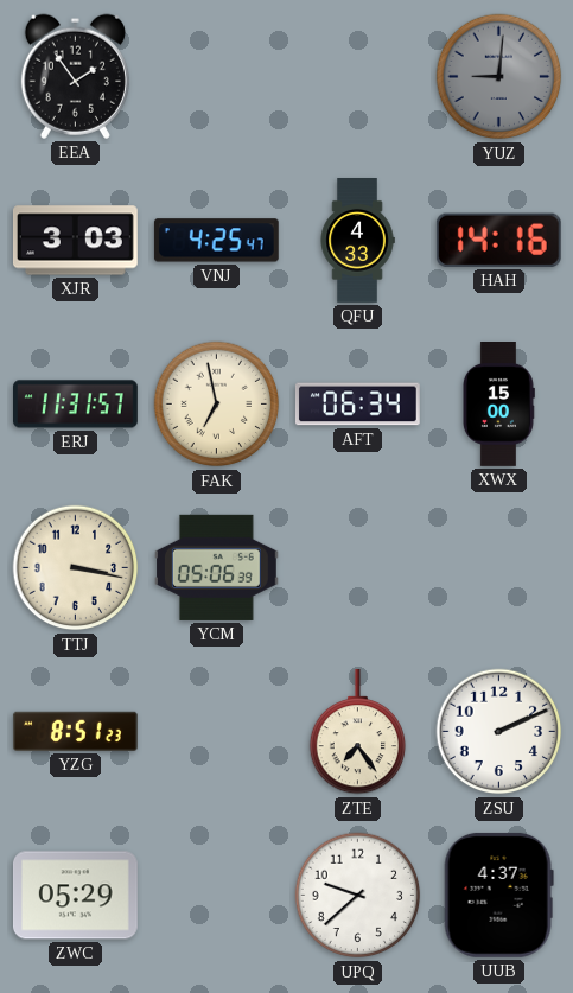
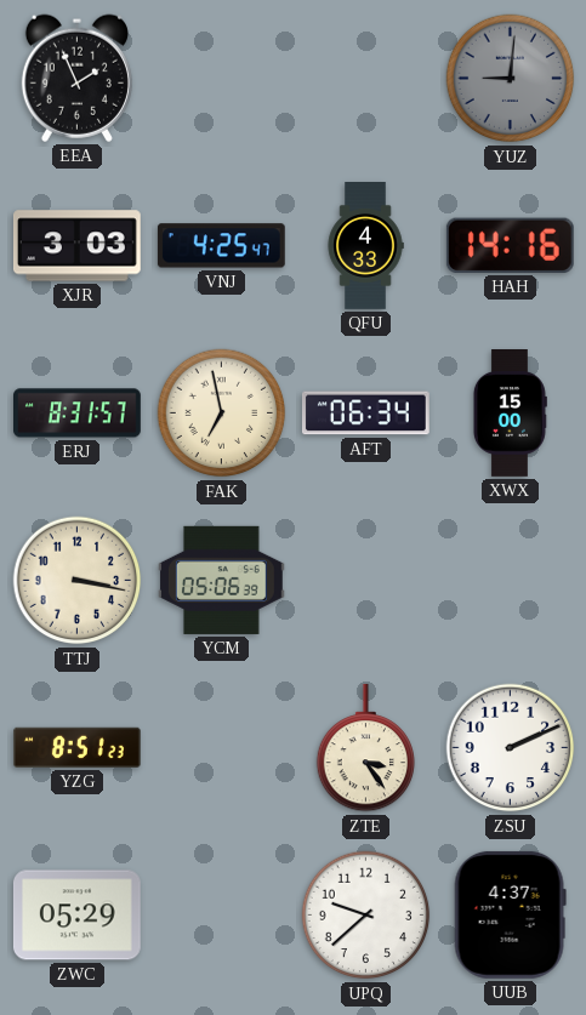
EEA: 1:54 -> 1:56
ERJ: 11:31 -> 8:31
ZTE: 7:24 -> 3:24
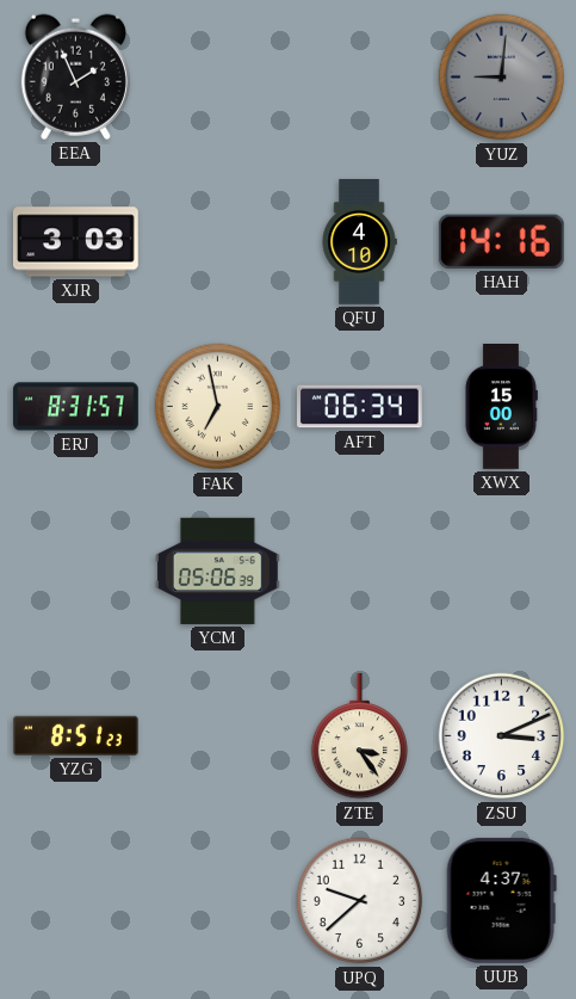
VNJ: 4:25 -> none
QFU: 4:33 -> 4:10
TTJ: 3:17 -> none
ZSU: 2:11 -> 3:11
ZWC: 05:29 -> none
